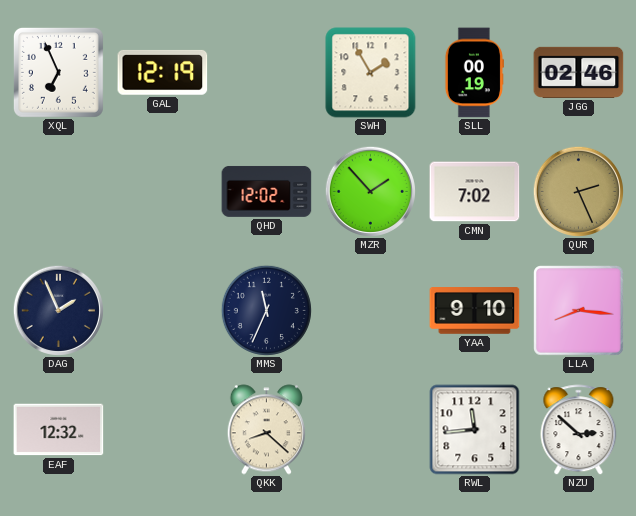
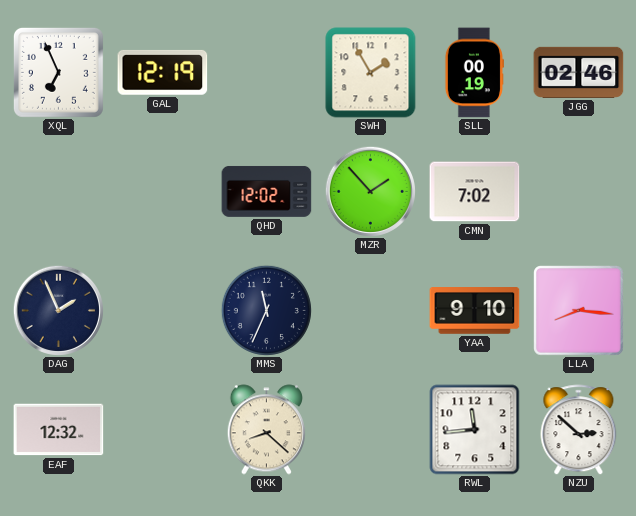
QUR: 2:26 -> none
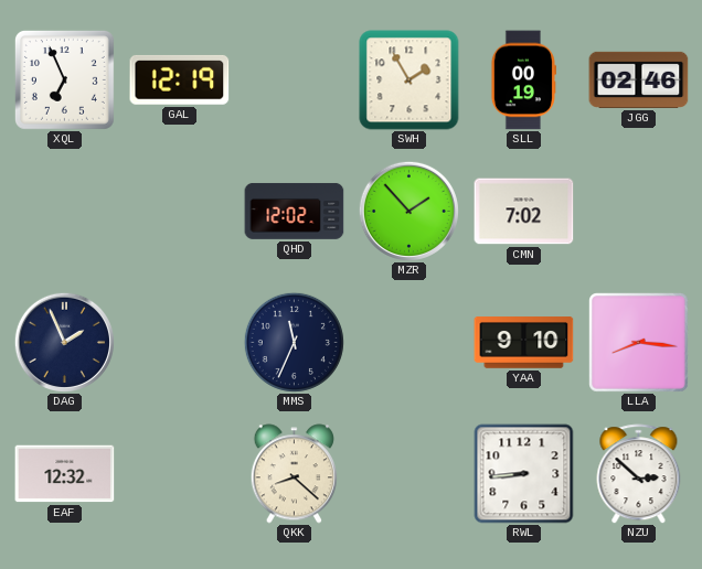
RWL: 11:44 -> 8:44
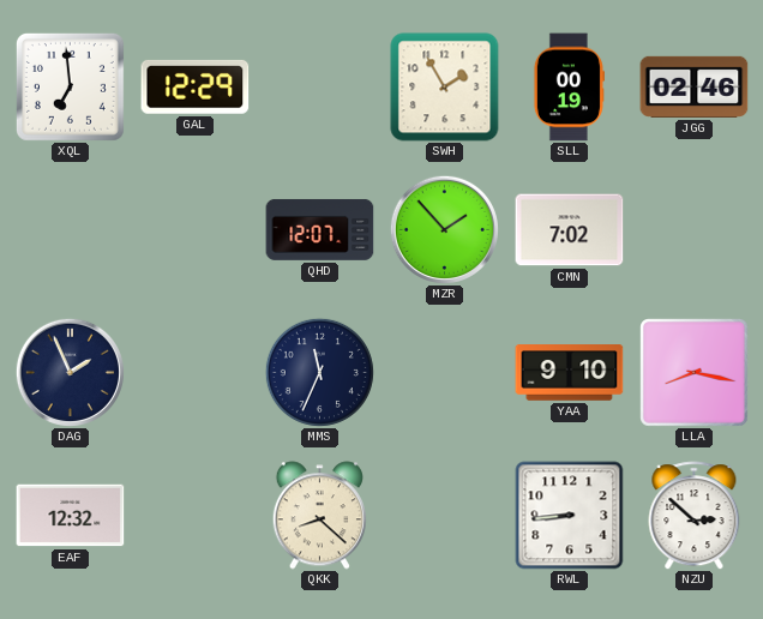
XQL: 6:56 -> 6:59
GAL: 12:19 -> 12:29
QHD: 12:02 -> 12:07
LLA: 8:16 -> 8:17
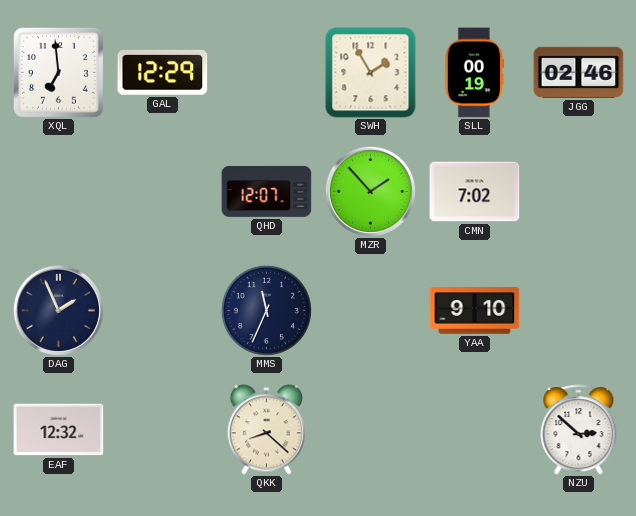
LLA: 8:17 -> none
RWL: 8:44 -> none
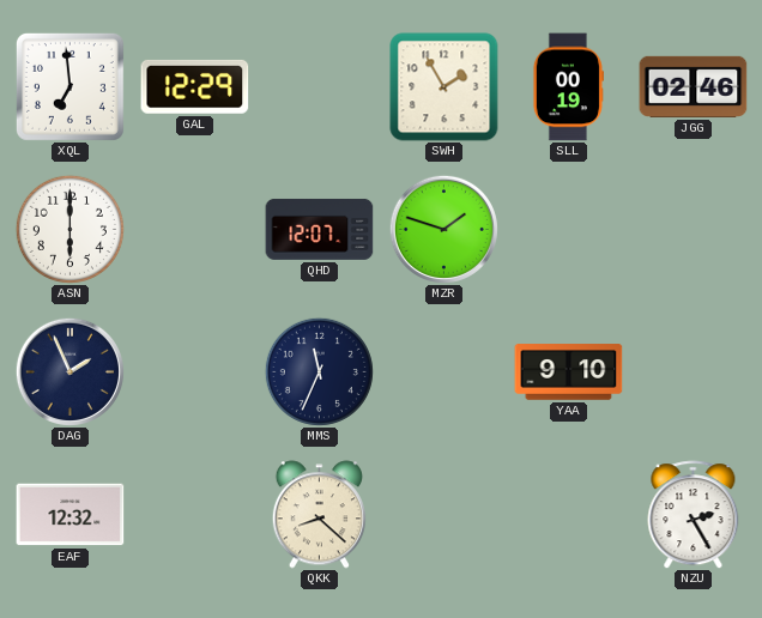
ASN: none -> 6:00
MZR: 1:53 -> 1:48
CMN: 7:02 -> none
NZU: 2:52 -> 2:25
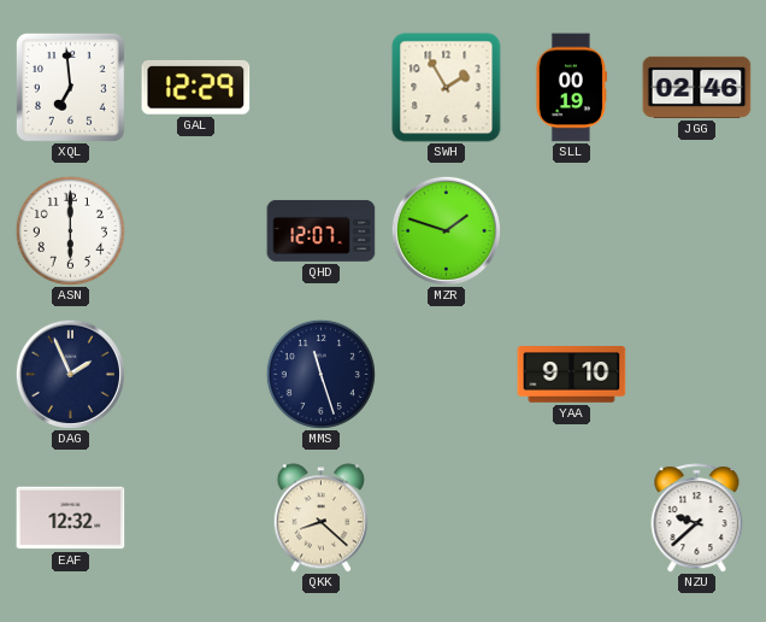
MMS: 11:34 -> 11:27
NZU: 2:25 -> 9:38
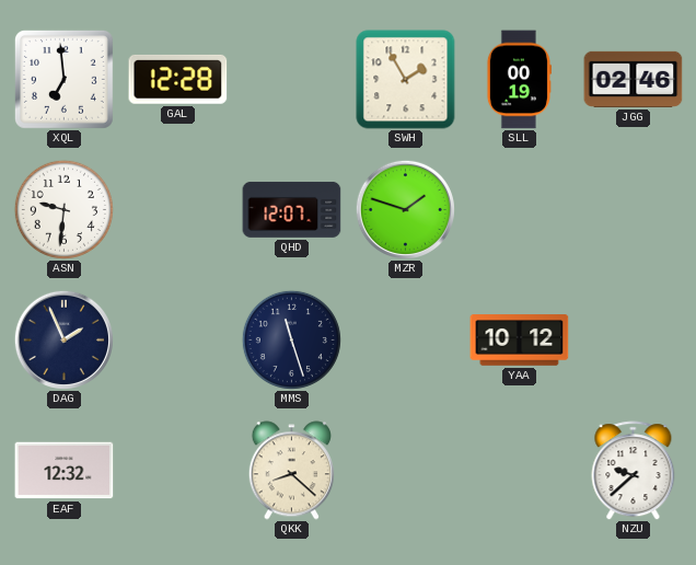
GAL: 12:29 -> 12:28
ASN: 6:00 -> 9:31
YAA: 9:10 -> 10:12
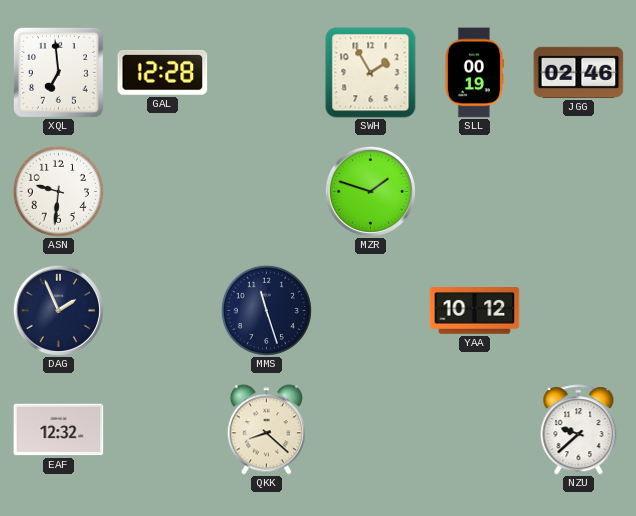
QHD: 12:07 -> none
